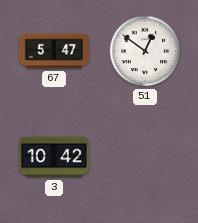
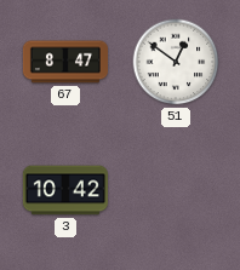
67: 5:47 -> 8:47
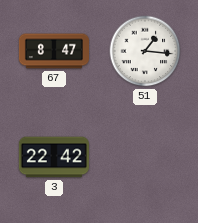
51: 12:51 -> 1:16
3: 10:42 -> 22:42
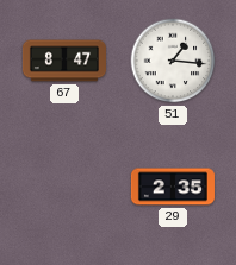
3: 22:42 -> none
29: none -> 2:35
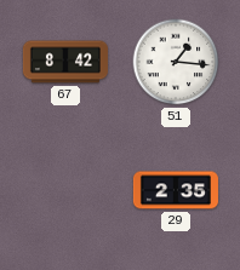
67: 8:47 -> 8:42
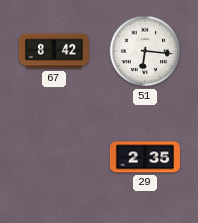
51: 1:16 -> 6:16
